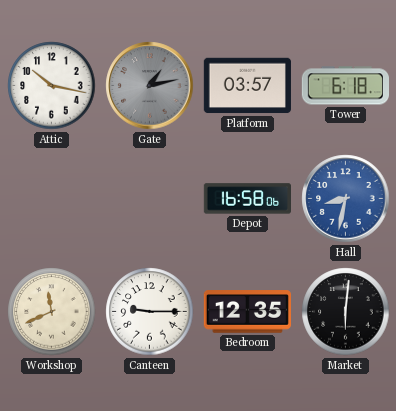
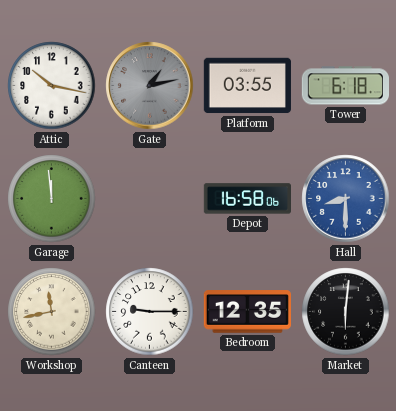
Platform: 03:57 -> 03:55
Garage: none -> 11:59
Hall: 8:32 -> 8:30
Workshop: 11:41 -> 11:43
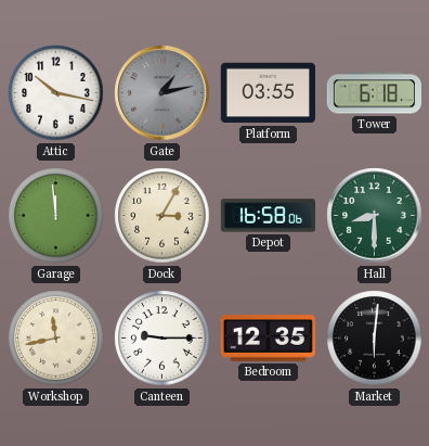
Dock: none -> 3:05
Hall dial: blue -> green
